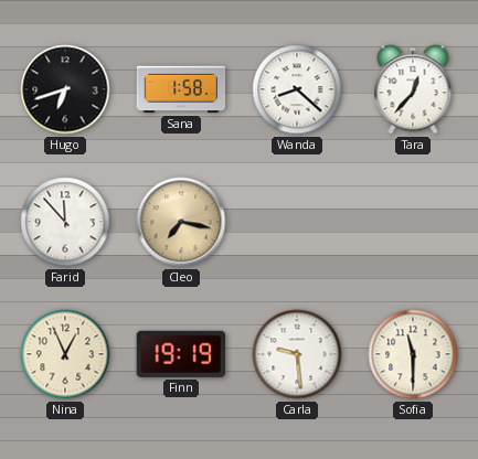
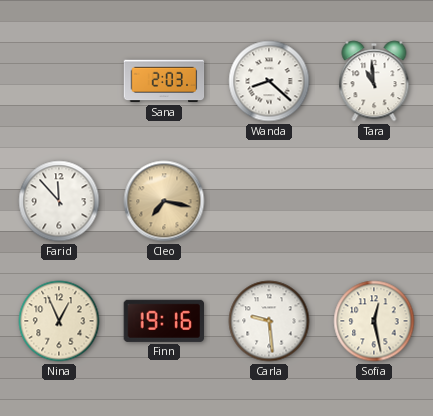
Hugo: 6:42 -> none
Sana: 1:58 -> 2:03
Tara: 12:37 -> 10:59
Finn: 19:19 -> 19:16
Sofia: 11:30 -> 12:28
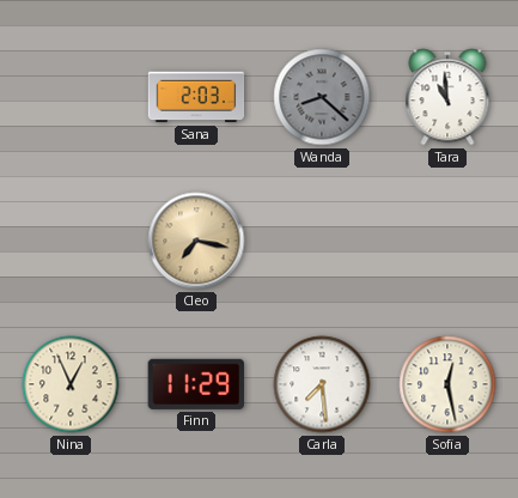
Wanda dial: white -> grey
Farid: 11:53 -> none
Finn: 19:16 -> 11:29
Carla: 9:29 -> 7:29
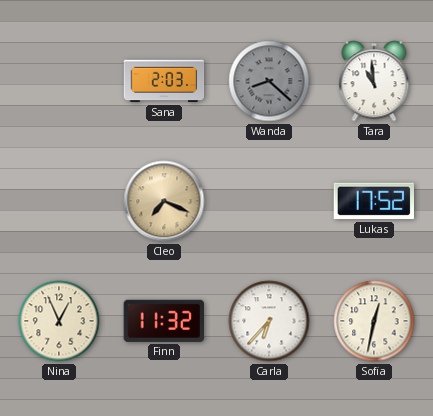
Cleo: 7:17 -> 7:19
Lukas: none -> 17:52
Finn: 11:29 -> 11:32
Carla: 7:29 -> 6:37
Sofia: 12:28 -> 12:32
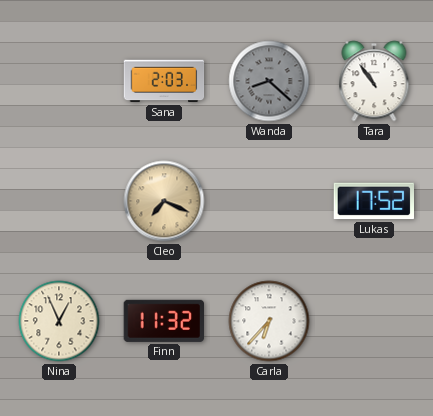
Tara: 10:59 -> 10:54
Sofia: 12:32 -> none
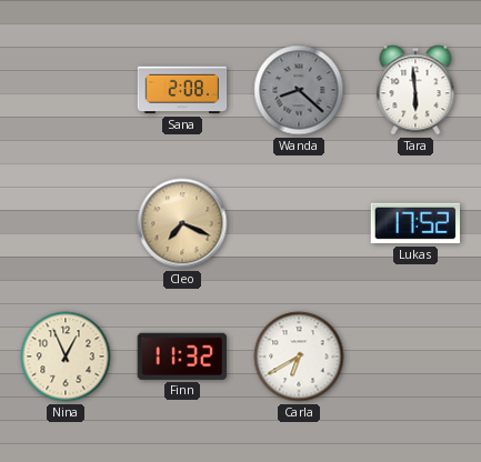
Sana: 2:03 -> 2:08
Tara: 10:54 -> 5:59
Carla: 6:37 -> 6:40
